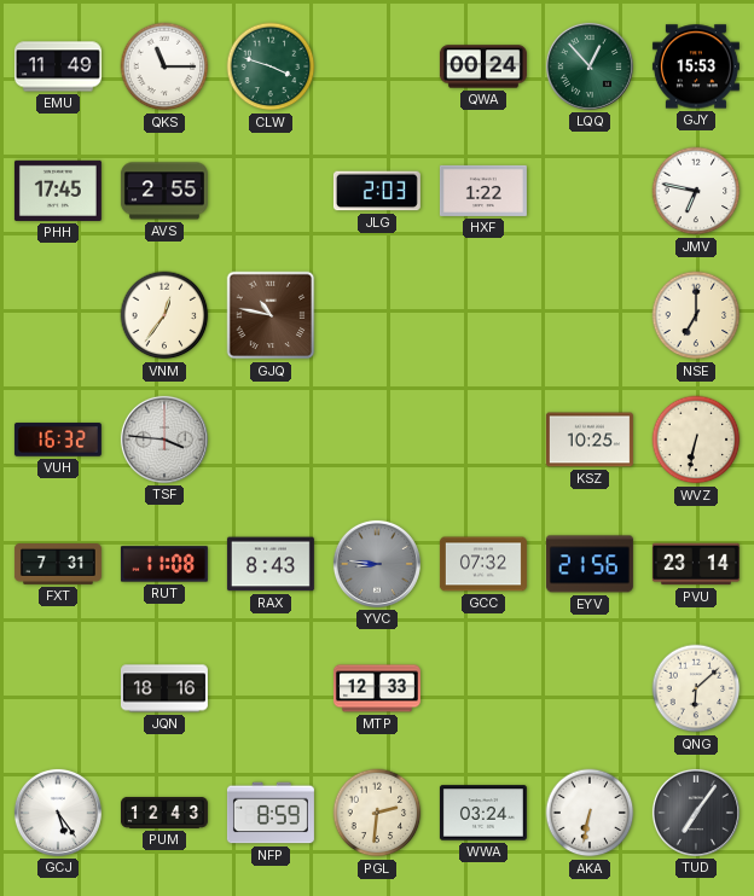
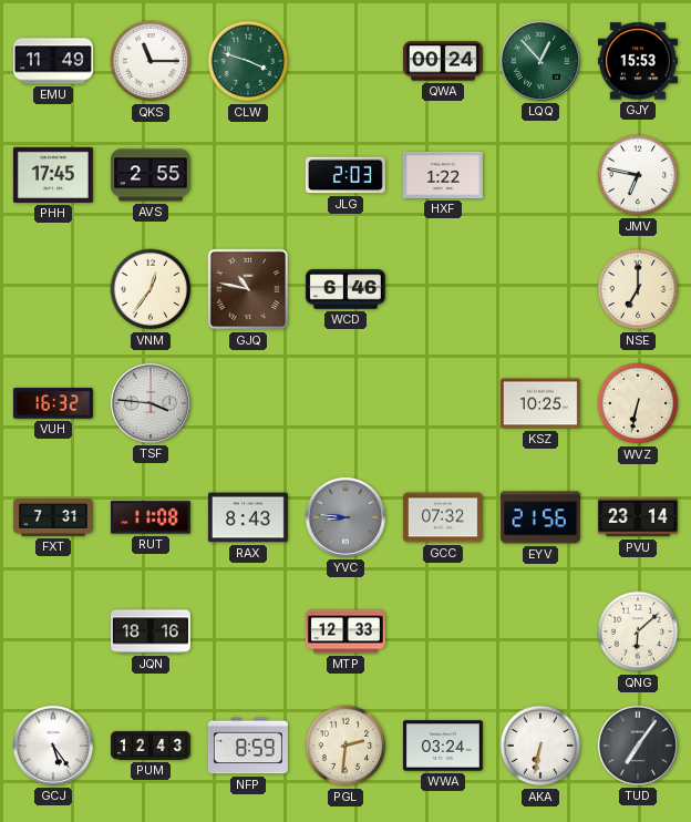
WCD: none -> 6:46
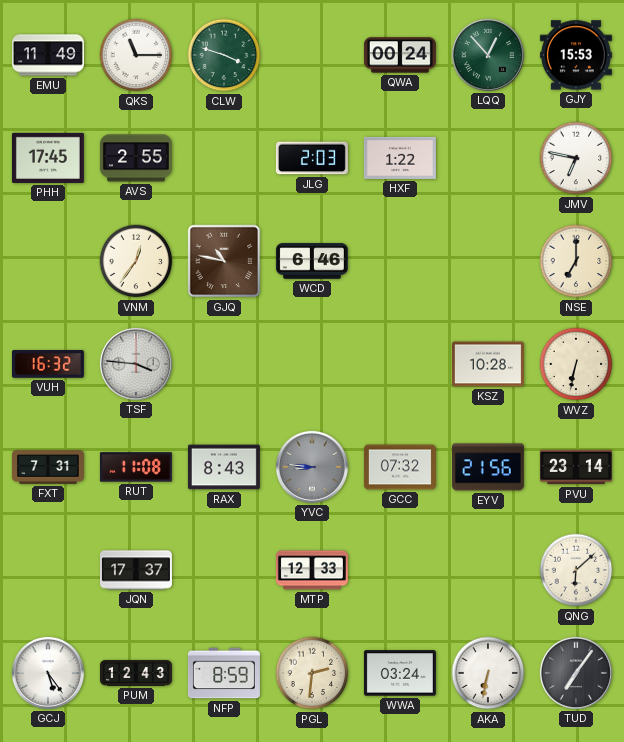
KSZ: 10:25 -> 10:28
JQN: 18:16 -> 17:37
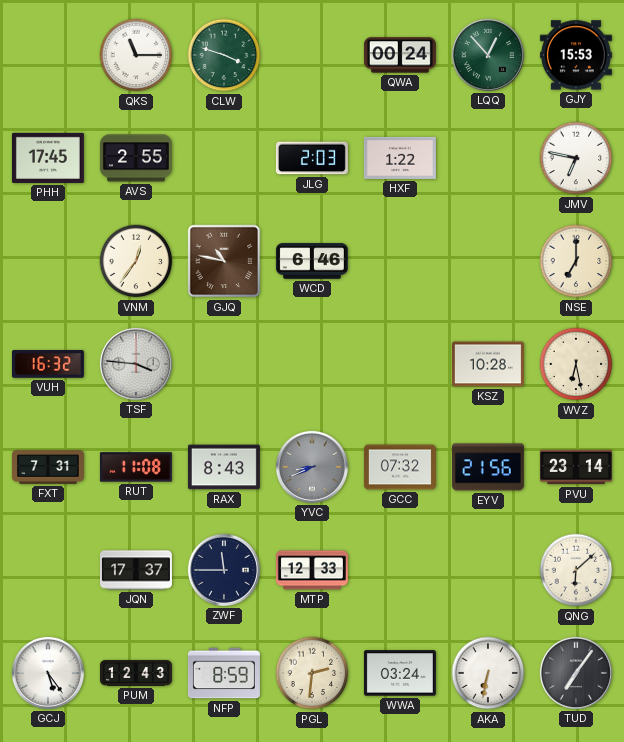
EMU: 11:49 -> none
WVZ: 6:32 -> 6:28
YVC: 8:46 -> 8:41
ZWF: none -> 11:45
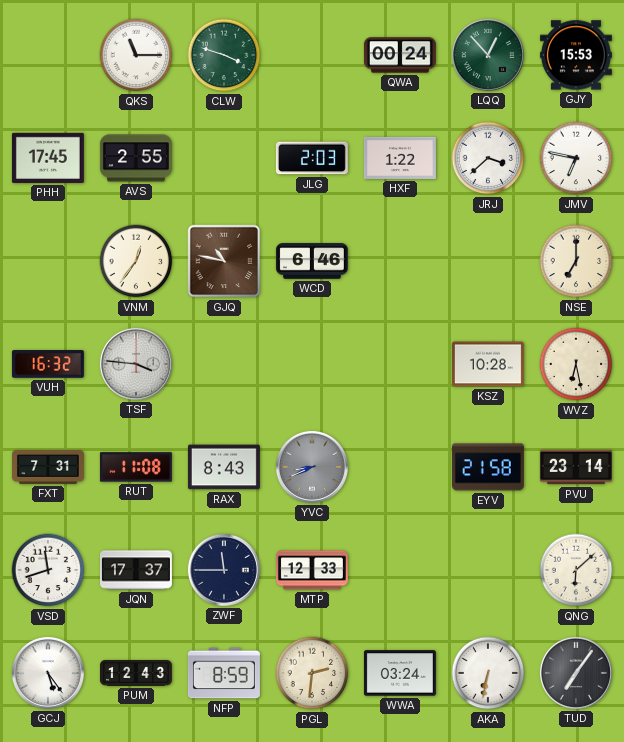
JRJ: none -> 3:38
GCC: 07:32 -> none
EYV: 21:56 -> 21:58
VSD: none -> 11:42
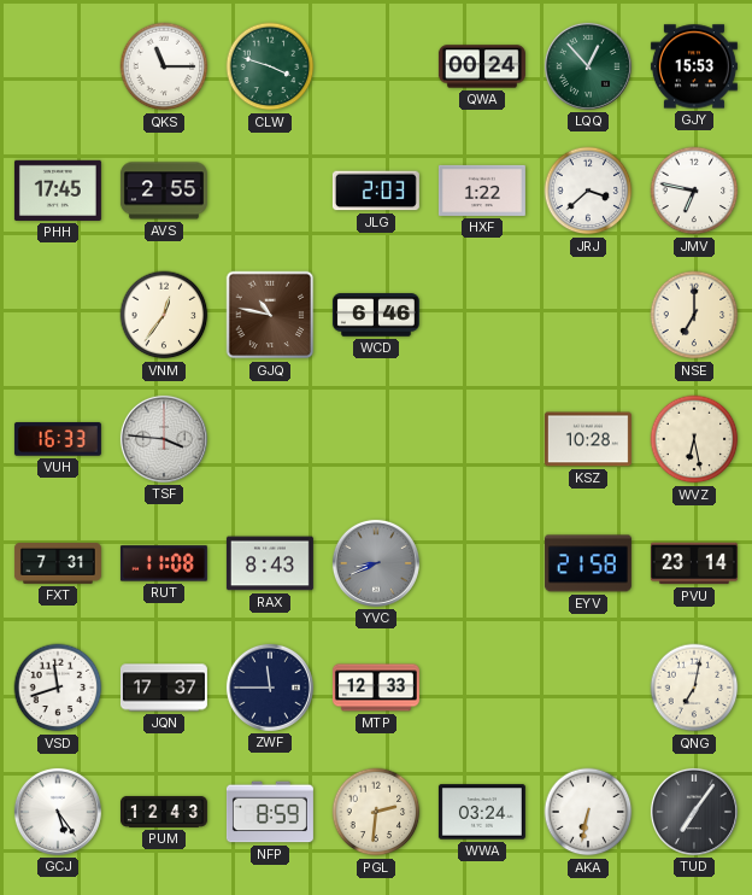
VUH: 16:32 -> 16:33
QNG: 6:08 -> 7:02
